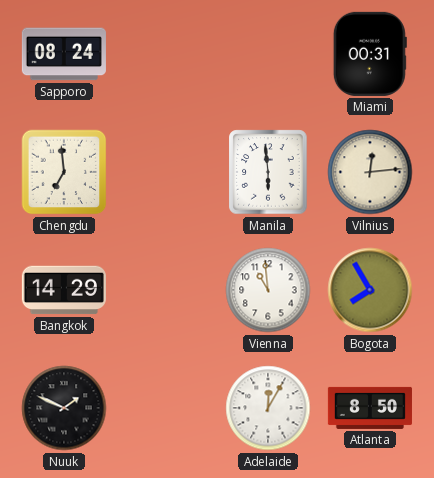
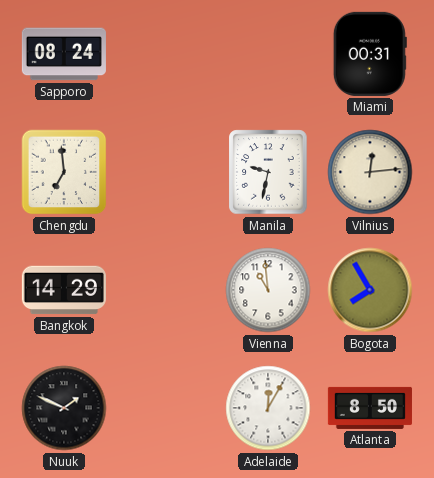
Manila: 5:59 -> 9:32
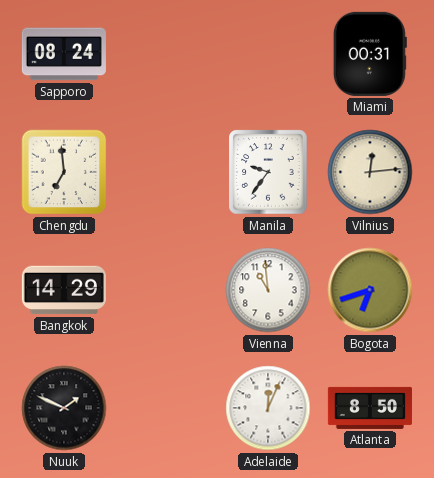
Manila: 9:32 -> 9:36
Bogota: 7:55 -> 6:42
Adelaide: 12:05 -> 12:04
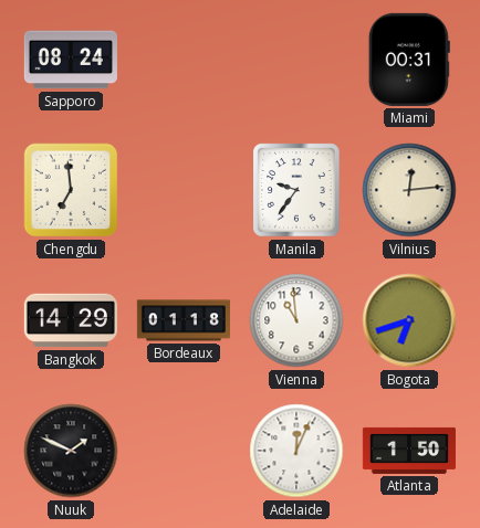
Bordeaux: none -> 01:18
Atlanta: 8:50 -> 1:50
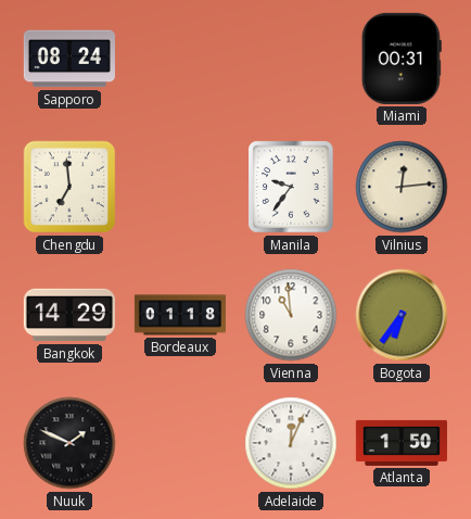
Bogota: 6:42 -> 6:36
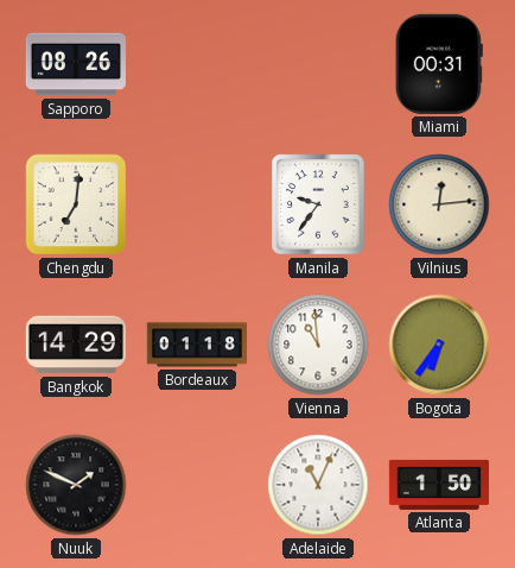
Sapporo: 08:24 -> 08:26
Chengdu: 6:59 -> 7:01
Adelaide: 12:04 -> 11:04
